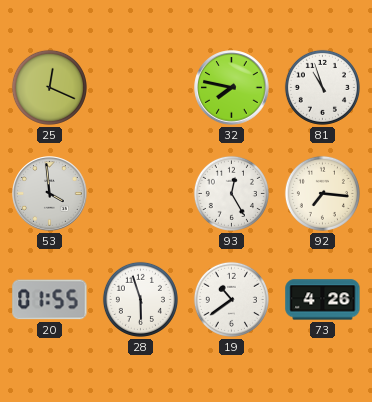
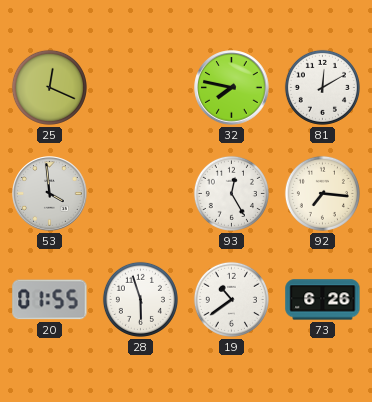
81: 10:57 -> 12:10
73: 4:26 -> 6:26
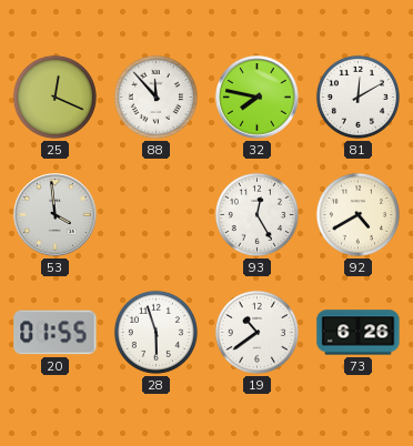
88: none -> 11:53
92: 7:16 -> 4:40
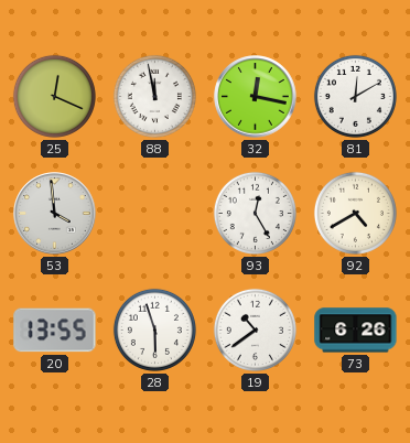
88: 11:53 -> 11:58
32: 7:47 -> 12:17
20: 01:55 -> 13:55
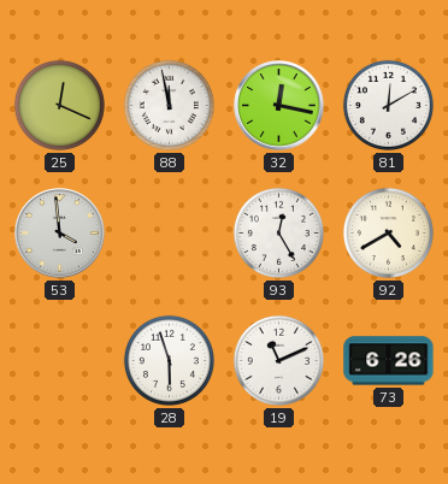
20: 13:55 -> none
19: 10:39 -> 11:11
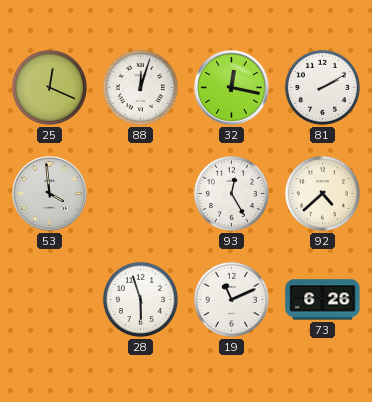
88: 11:58 -> 12:03
81: 12:10 -> 2:10
92: 4:40 -> 4:38
